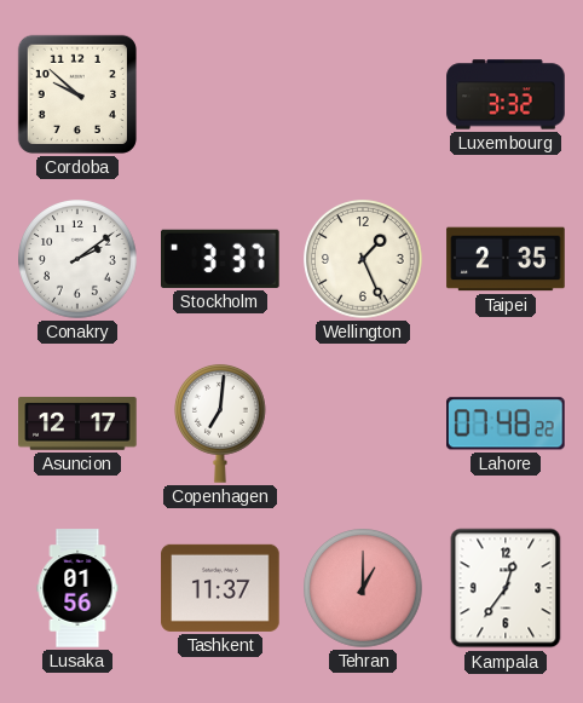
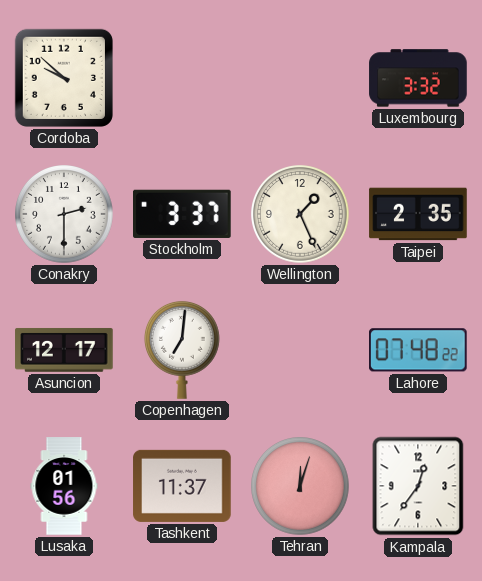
Conakry: 2:09 -> 2:30
Tehran: 1:00 -> 12:03
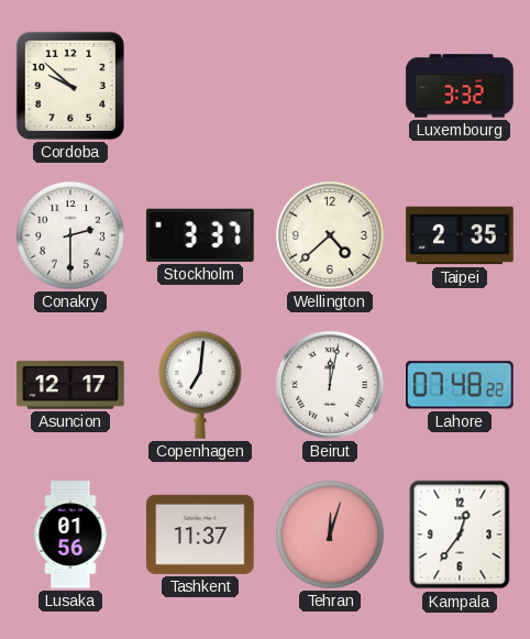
Wellington: 1:26 -> 4:38
Beirut: none -> 12:02
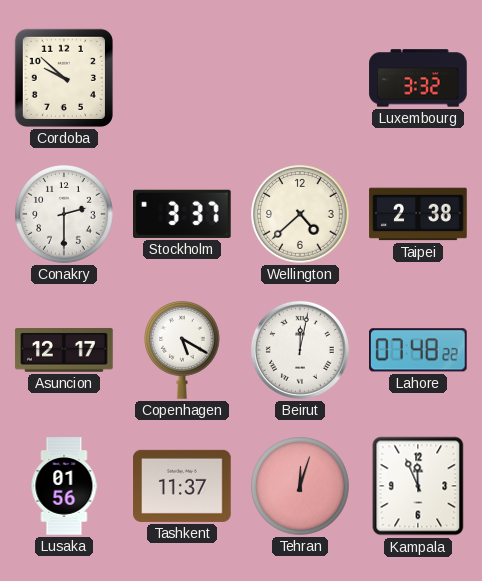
Taipei: 2:35 -> 2:38
Copenhagen: 7:01 -> 5:20
Kampala: 12:36 -> 11:56
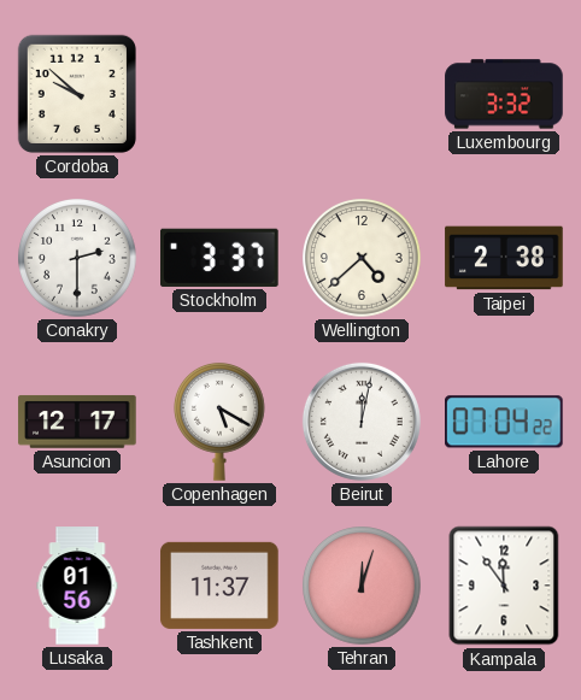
Lahore: 07:48 -> 07:04
Kampala: 11:56 -> 11:54
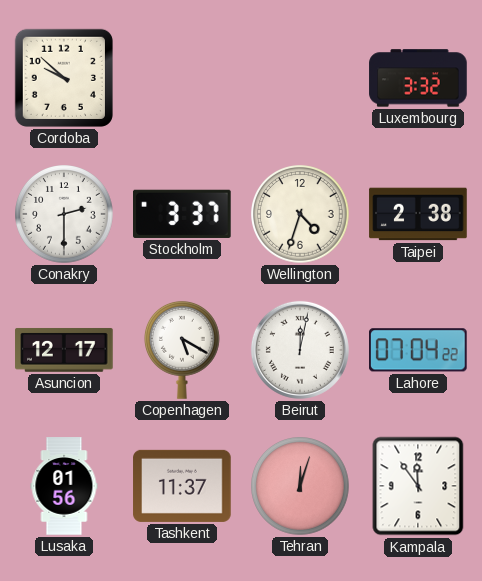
Wellington: 4:38 -> 4:33
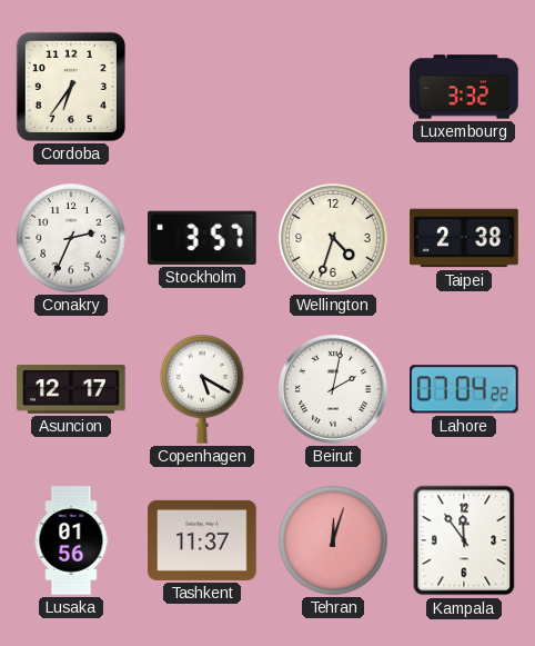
Cordoba: 9:52 -> 6:36
Conakry: 2:30 -> 2:34
Stockholm: 3:37 -> 3:57
Beirut: 12:02 -> 2:02
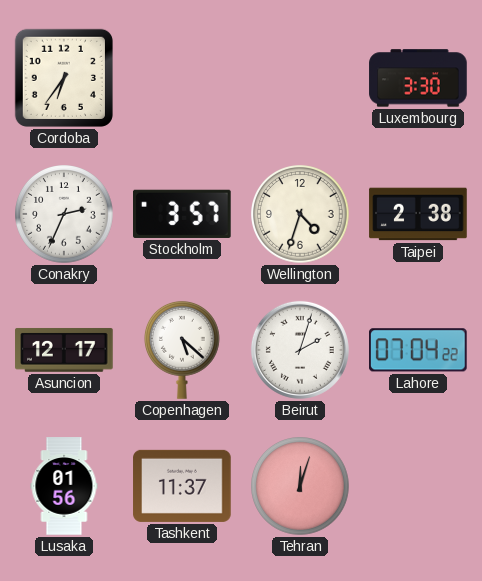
Luxembourg: 3:32 -> 3:30
Copenhagen: 5:20 -> 5:22
Beirut: 2:02 -> 2:03
Kampala: 11:54 -> none
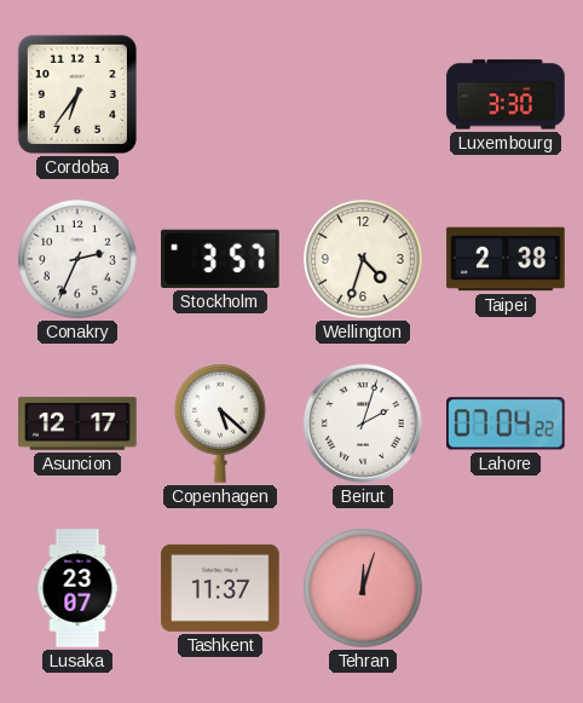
Lusaka: 01:56 -> 23:07
